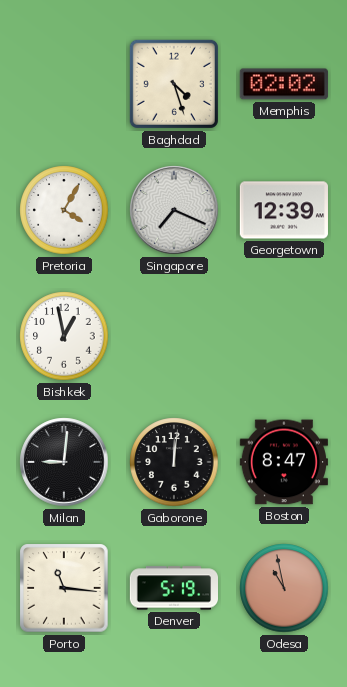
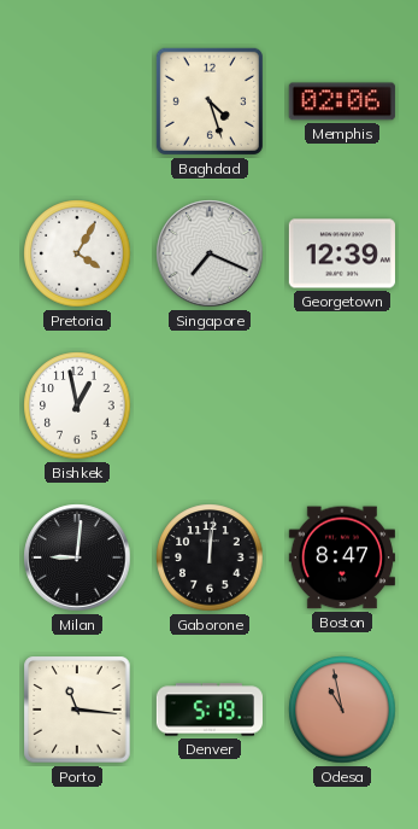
Memphis: 02:02 -> 02:06
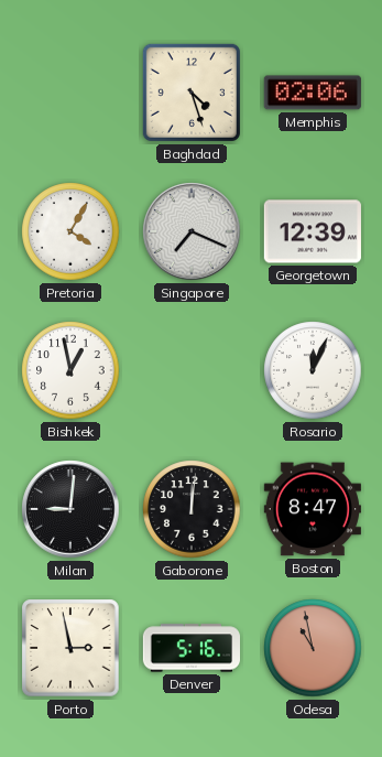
Rosario: none -> 12:04
Porto: 11:16 -> 2:58
Denver: 5:19 -> 5:16
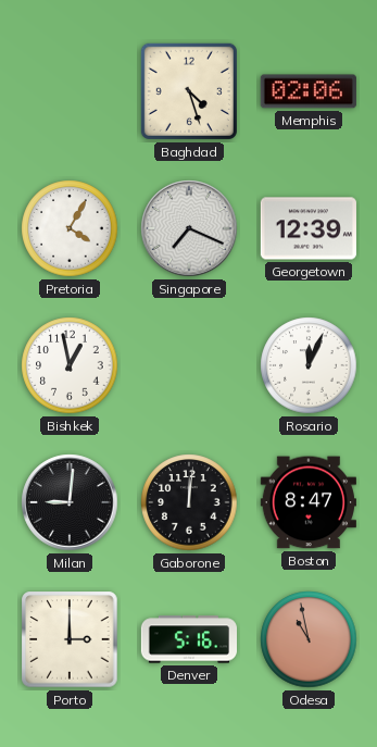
Porto: 2:58 -> 3:00
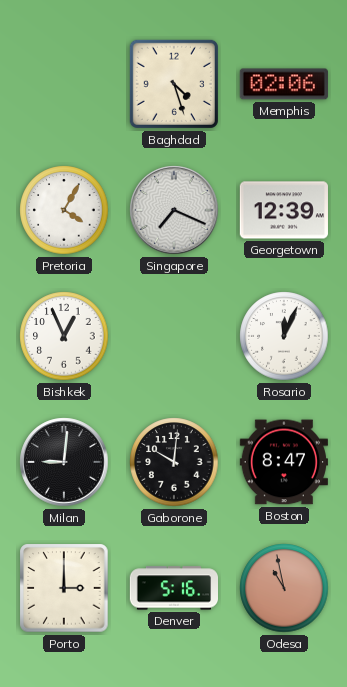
Bishkek: 12:58 -> 12:56
Gaborone: 12:01 -> 10:01
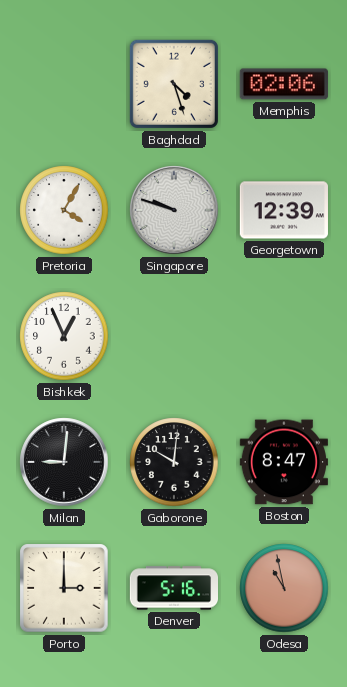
Singapore: 7:19 -> 9:48
Rosario: 12:04 -> none
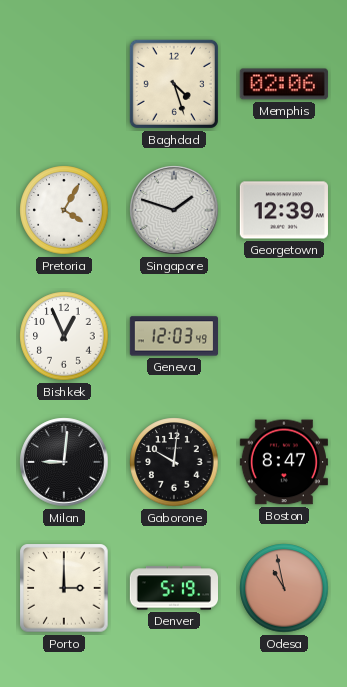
Singapore: 9:48 -> 1:48
Geneva: none -> 12:03
Denver: 5:16 -> 5:19
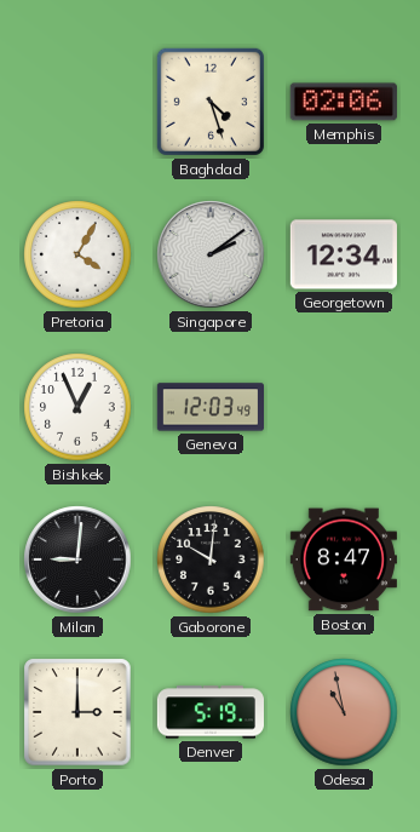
Singapore: 1:48 -> 2:09
Georgetown: 12:39 -> 12:34
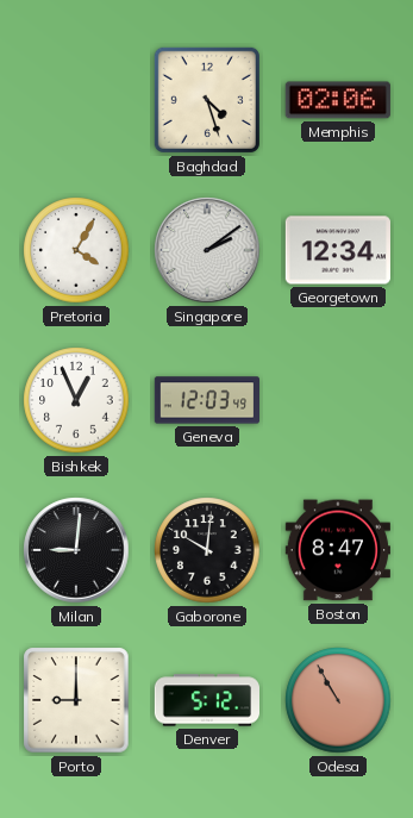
Porto: 3:00 -> 9:00
Denver: 5:19 -> 5:12
Odesa: 10:58 -> 10:55
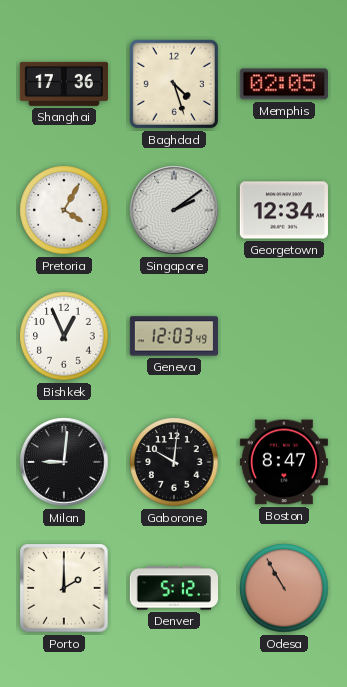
Shanghai: none -> 17:36
Memphis: 02:06 -> 02:05
Porto: 9:00 -> 2:00
